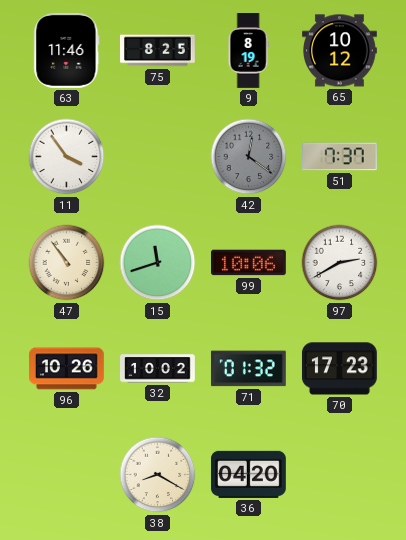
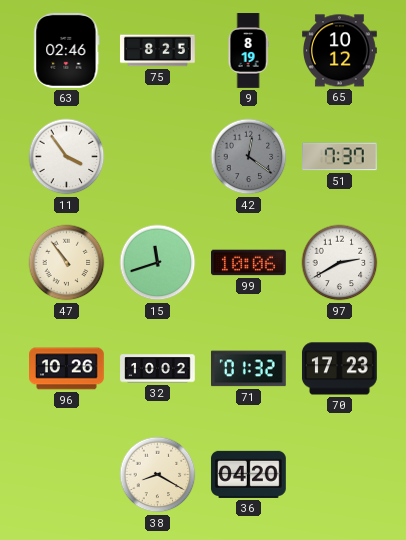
63: 11:46 -> 02:46
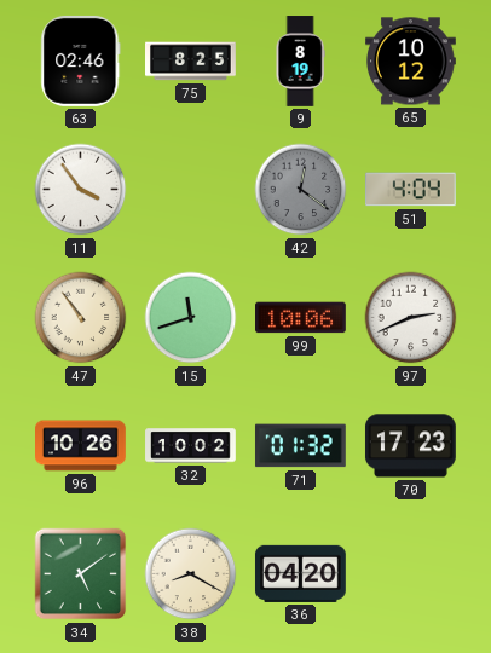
51: 7:37 -> 4:04
97: 2:40 -> 2:41
34: none -> 5:09
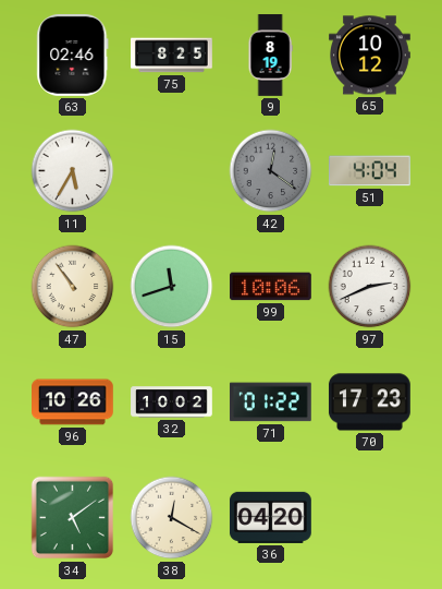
11: 3:54 -> 5:35
71: 01:32 -> 01:22
38: 8:20 -> 12:20
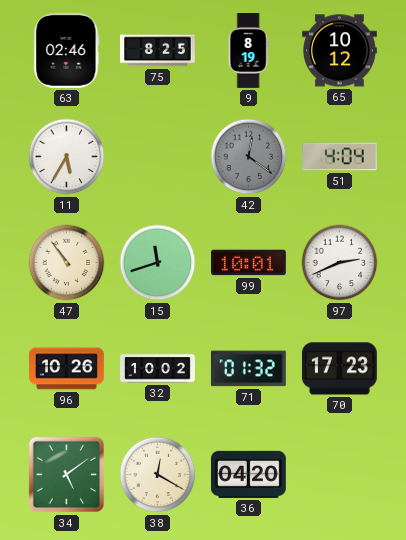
99: 10:06 -> 10:01
71: 01:22 -> 01:32
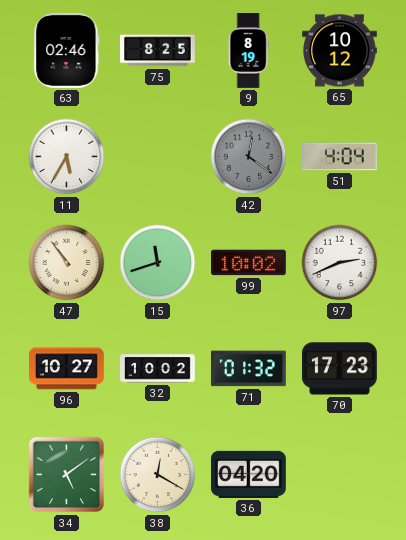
99: 10:01 -> 10:02
96: 10:26 -> 10:27
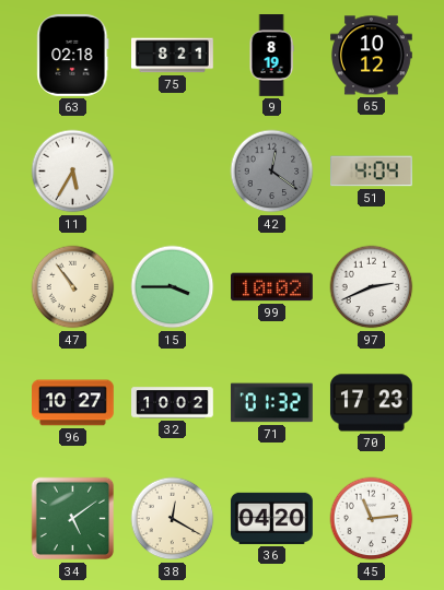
63: 02:46 -> 02:18
75: 8:25 -> 8:21
15: 11:42 -> 3:45
45: none -> 11:14
